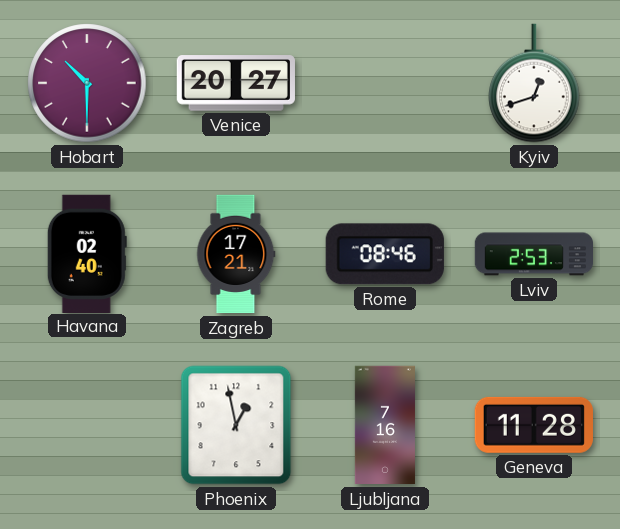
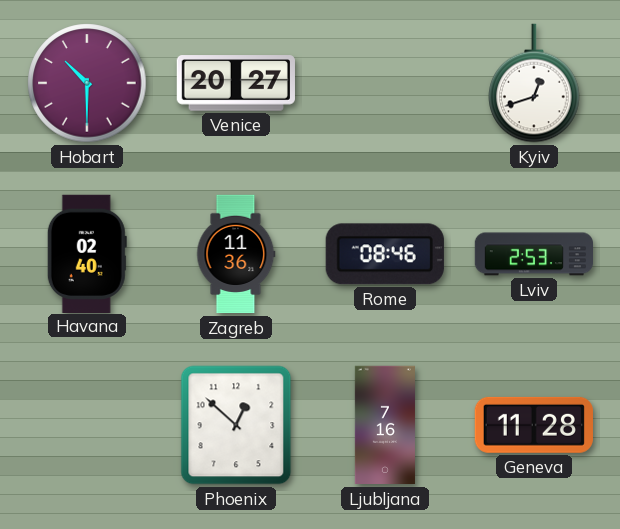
Zagreb: 17:21 -> 11:36
Phoenix: 12:58 -> 12:52
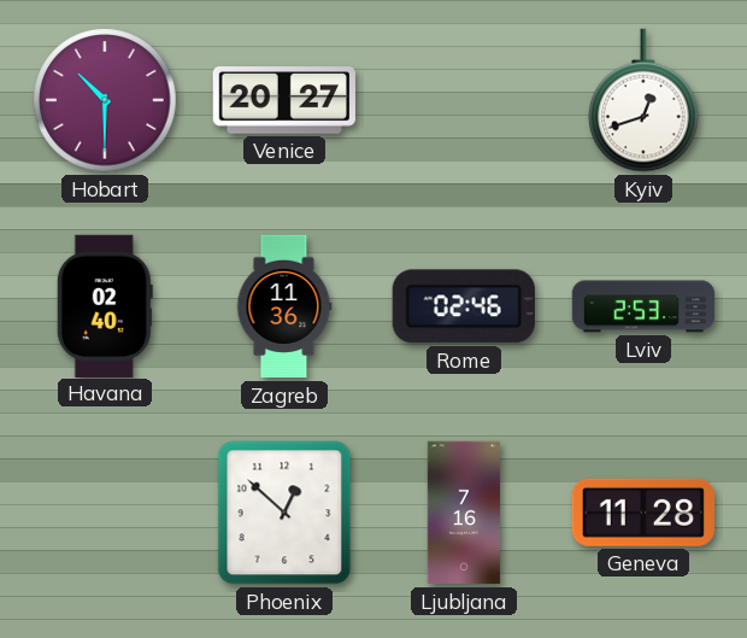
Rome: 08:46 -> 02:46
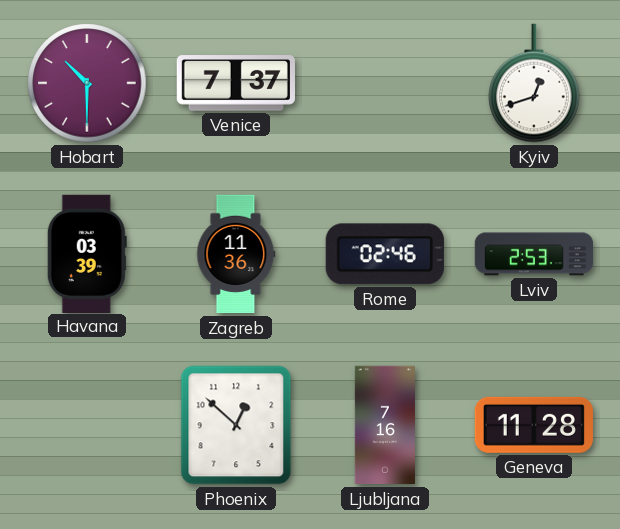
Venice: 20:27 -> 7:37
Havana: 02:40 -> 03:39
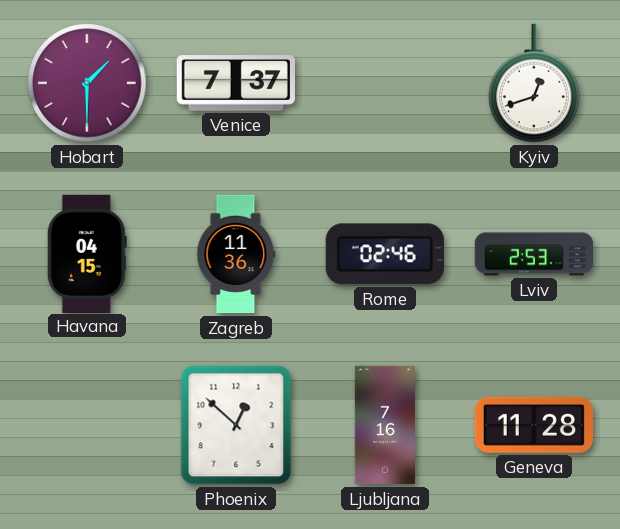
Hobart: 10:30 -> 1:30
Havana: 03:39 -> 04:15
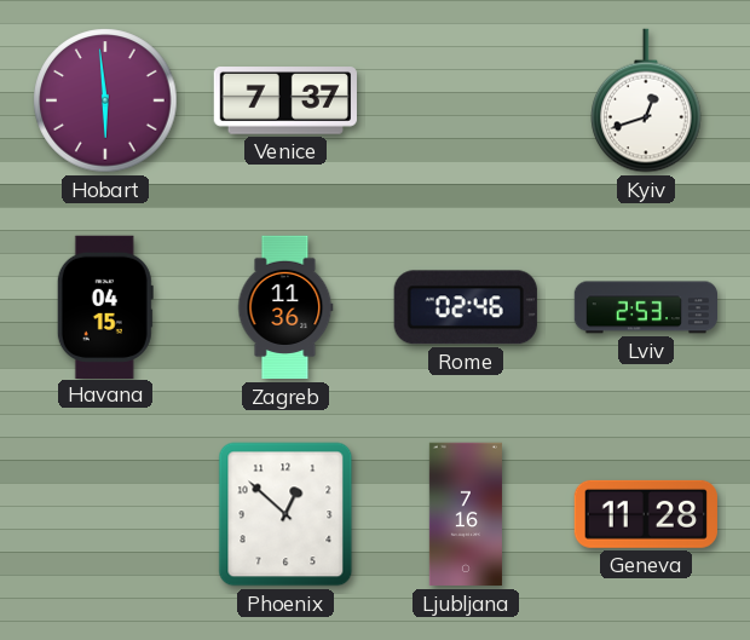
Hobart: 1:30 -> 5:59
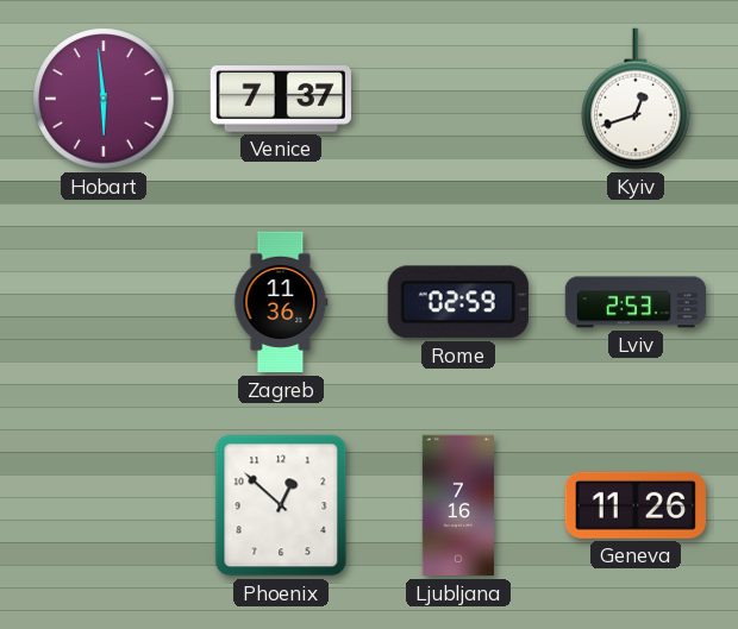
Havana: 04:15 -> none
Rome: 02:46 -> 02:59
Geneva: 11:28 -> 11:26
